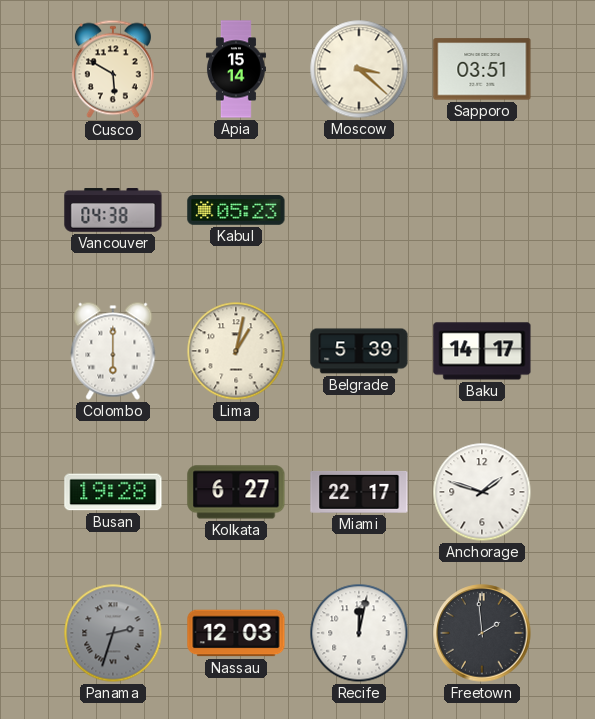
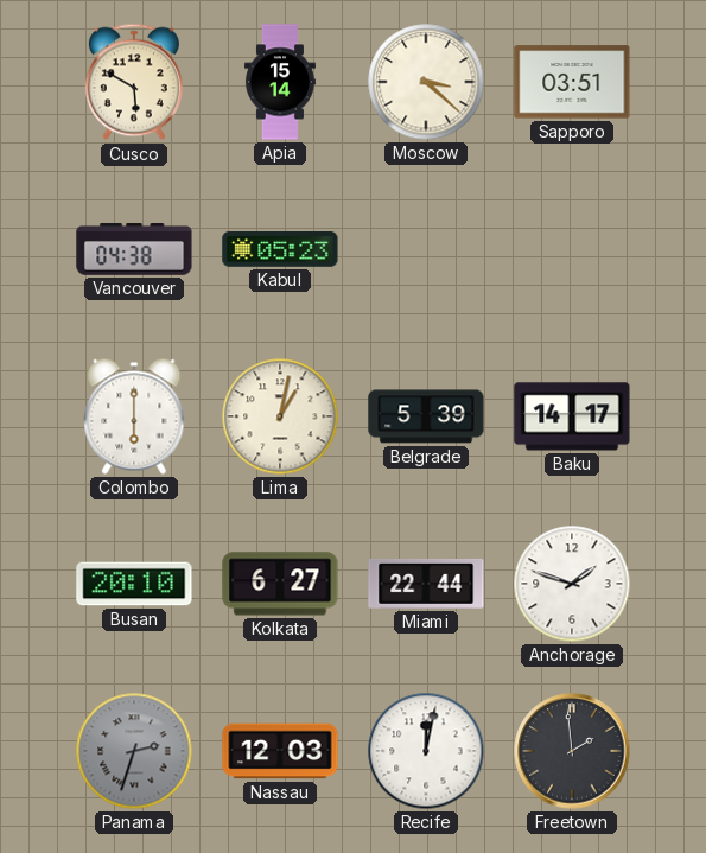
Busan: 19:28 -> 20:10
Miami: 22:17 -> 22:44
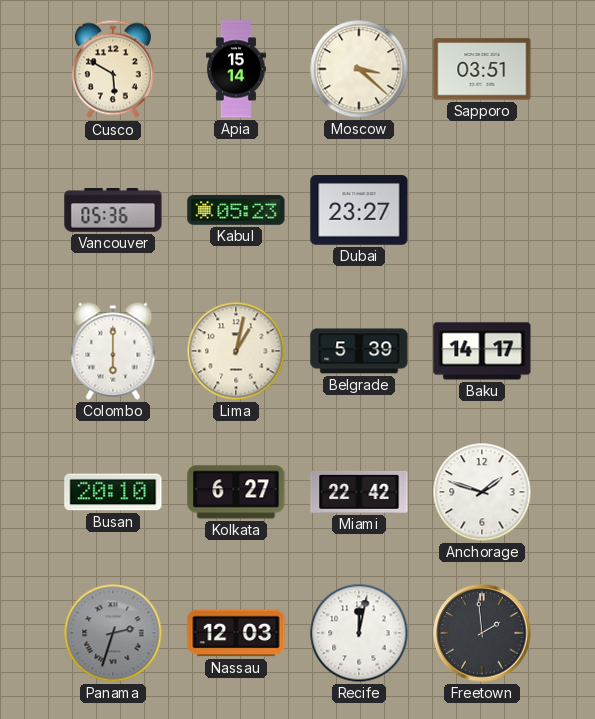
Vancouver: 04:38 -> 05:36
Dubai: none -> 23:27
Miami: 22:44 -> 22:42
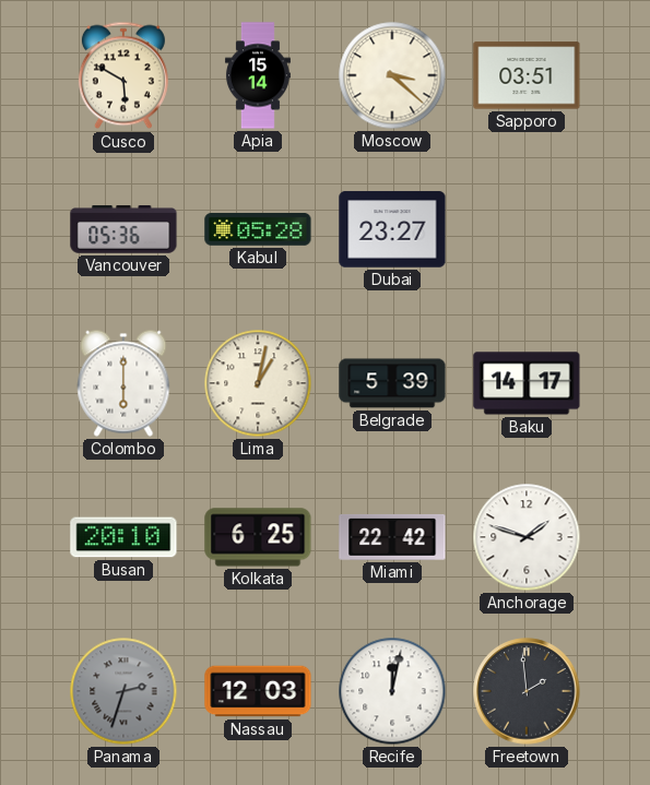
Kabul: 05:23 -> 05:28
Kolkata: 6:27 -> 6:25
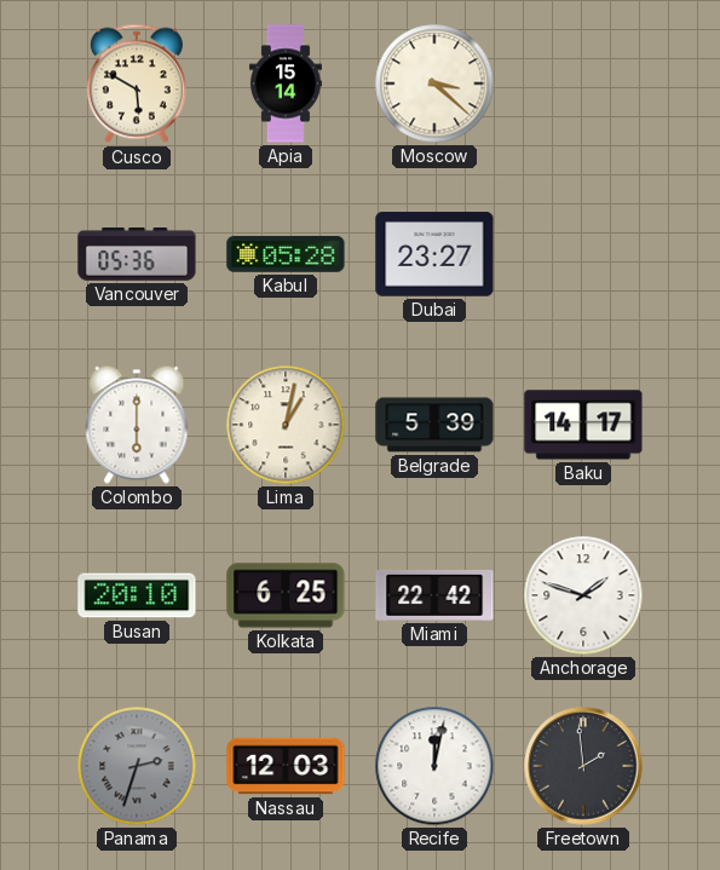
Sapporo: 03:51 -> none
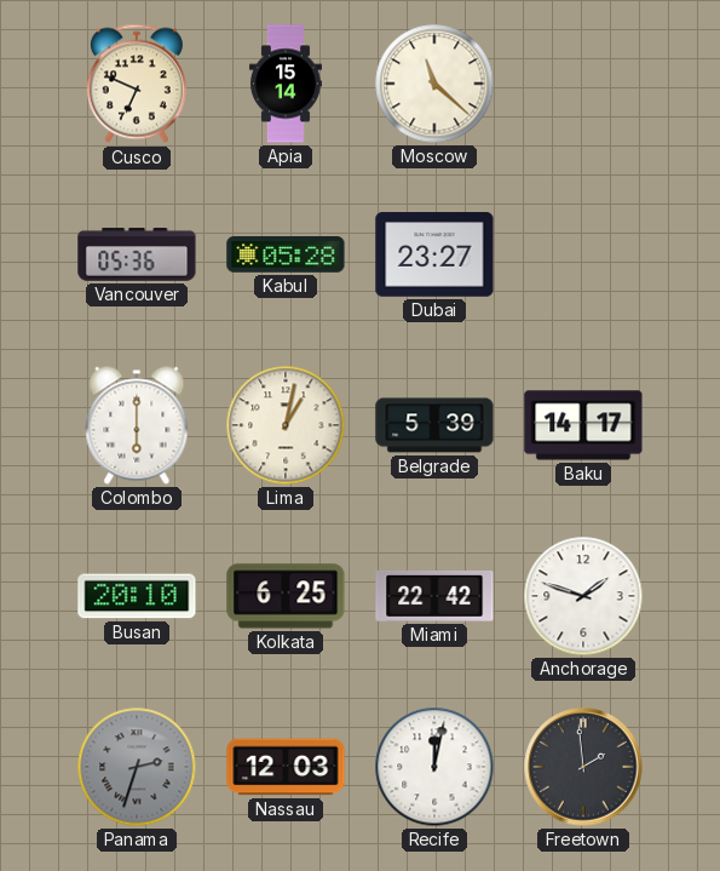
Cusco: 5:50 -> 6:49
Moscow: 3:22 -> 11:22
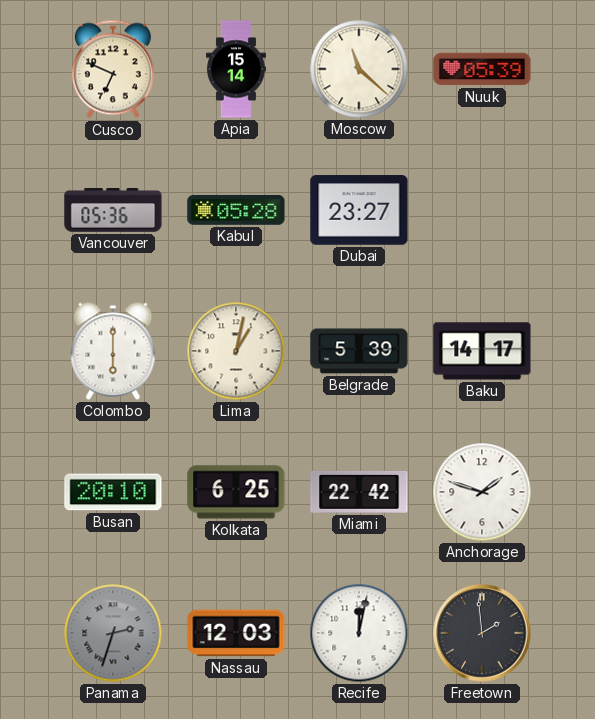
Nuuk: none -> 05:39
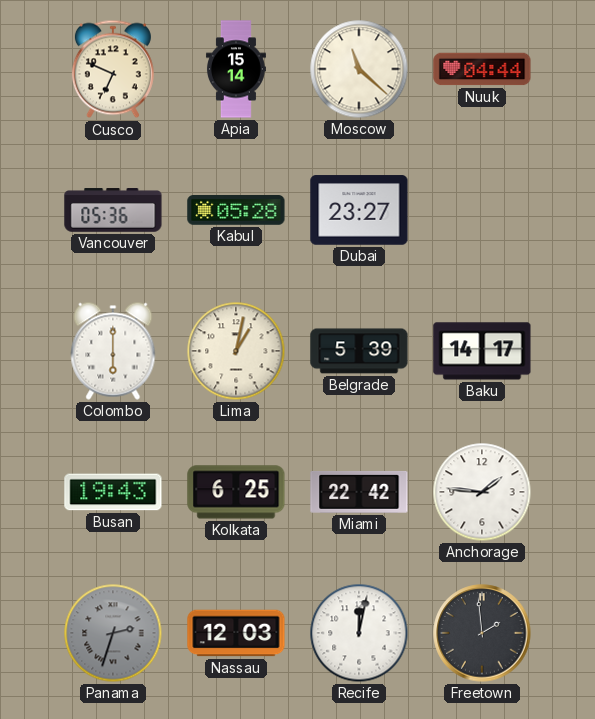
Nuuk: 05:39 -> 04:44
Busan: 20:10 -> 19:43
Anchorage: 1:48 -> 1:46
